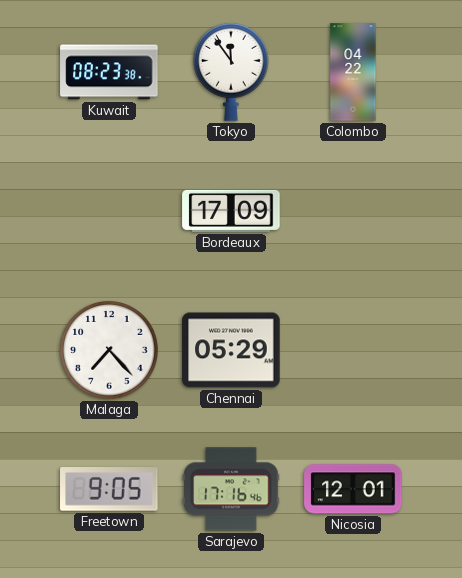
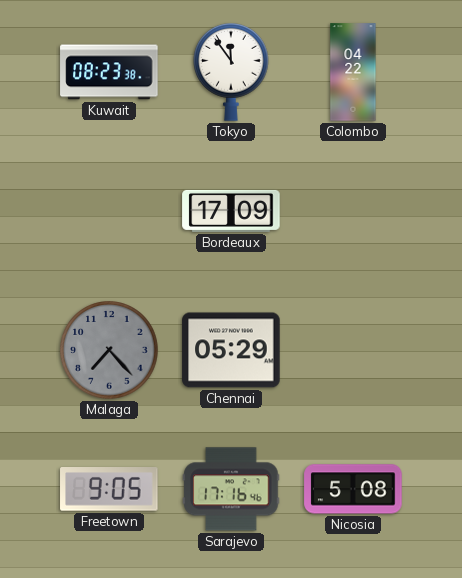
Malaga dial: white -> grey
Nicosia: 12:01 -> 5:08
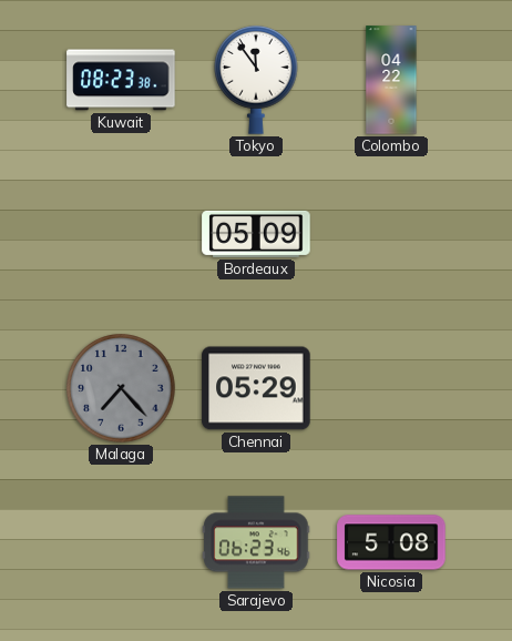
Bordeaux: 17:09 -> 05:09
Freetown: 9:05 -> none
Sarajevo: 17:16 -> 06:23
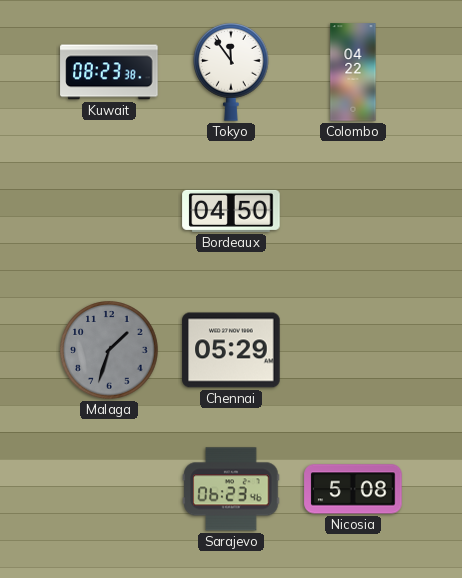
Bordeaux: 05:09 -> 04:50
Malaga: 7:23 -> 1:33
